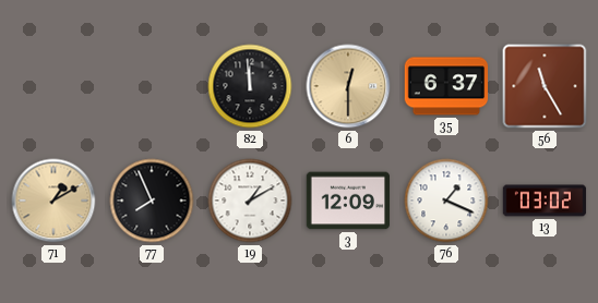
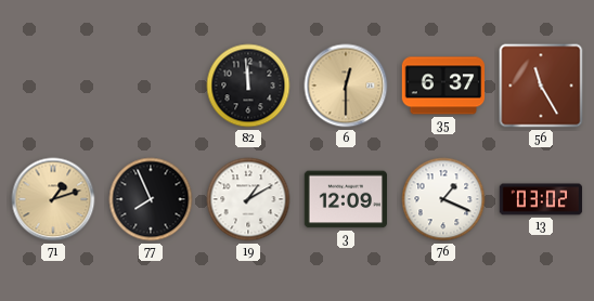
71: 1:10 -> 1:12
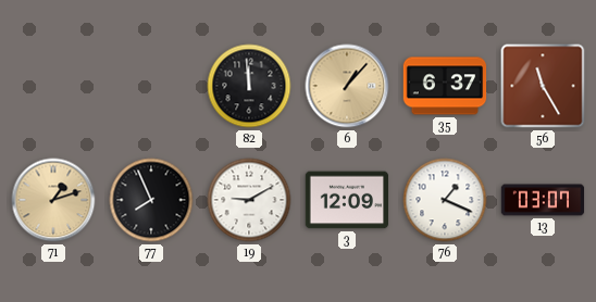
6: 12:30 -> 1:07
19: 1:10 -> 9:10
13: 03:02 -> 03:07
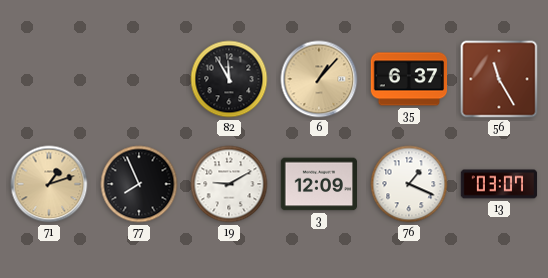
82: 11:59 -> 11:55
